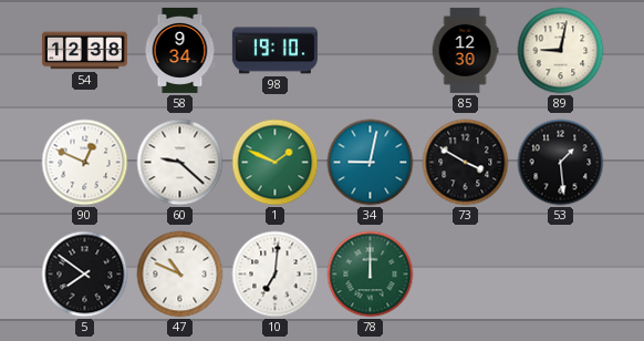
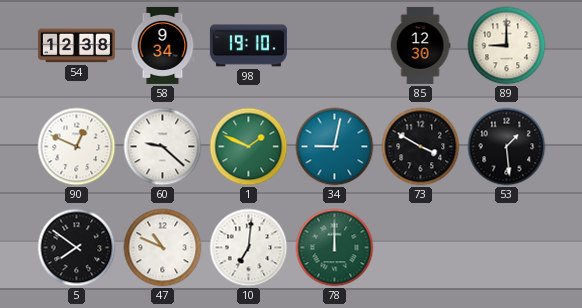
89: 9:02 -> 9:00
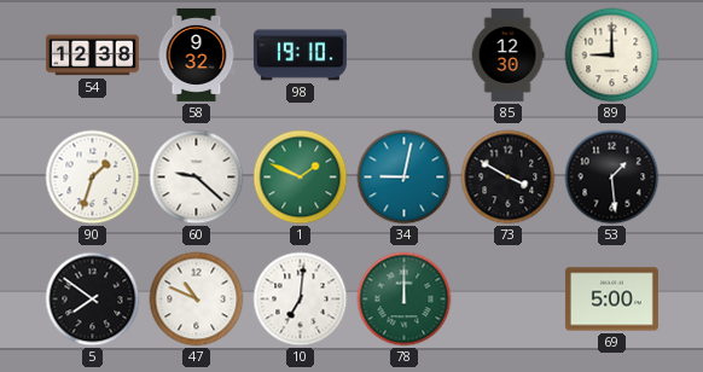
58: 9:34 -> 9:32
90: 12:49 -> 1:33
69: none -> 5:00
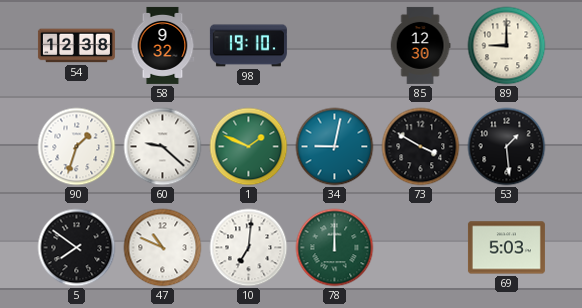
69: 5:00 -> 5:03
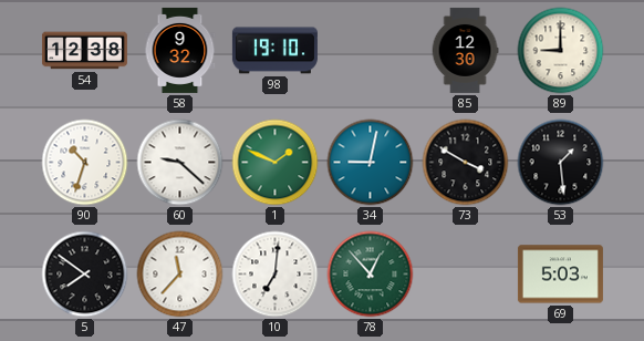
90: 1:33 -> 10:33
47: 10:49 -> 11:37
78: 12:00 -> 12:53
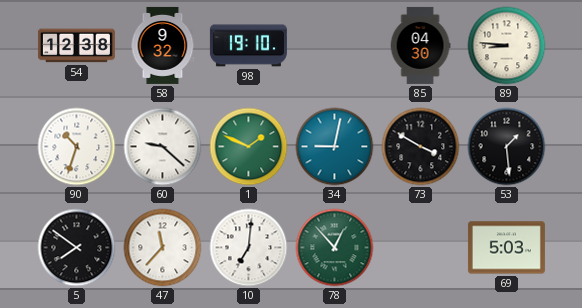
85: 12:30 -> 04:30
89: 9:00 -> 8:46
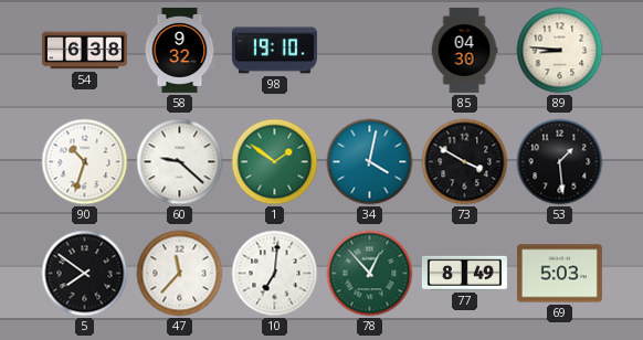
54: 12:38 -> 6:38
1: 1:49 -> 1:51
34: 9:02 -> 4:02
77: none -> 8:49
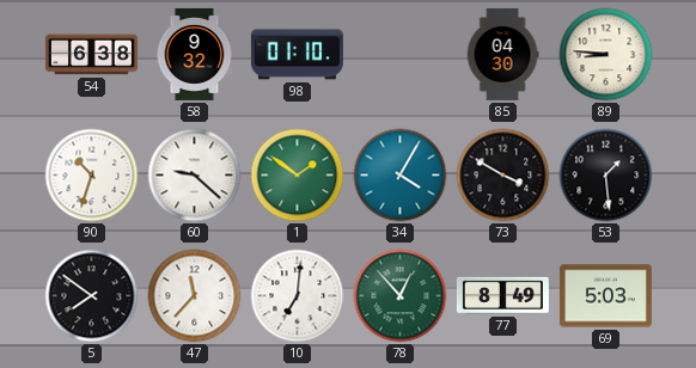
98: 19:10 -> 01:10
34: 4:02 -> 4:05
